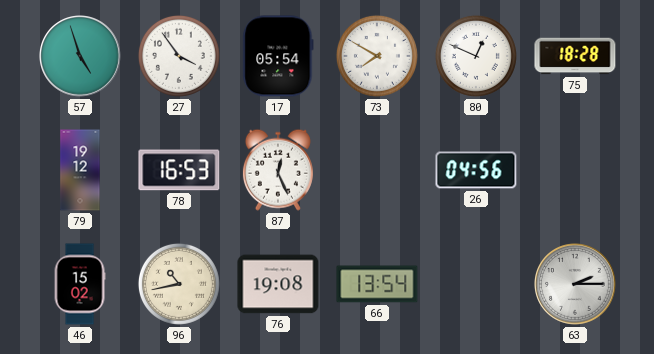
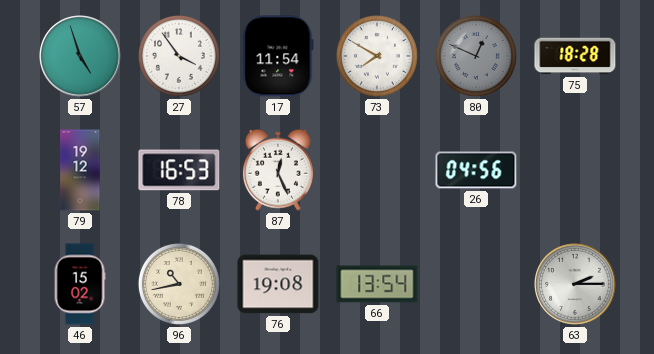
17: 05:54 -> 11:54
80 dial: white -> grey
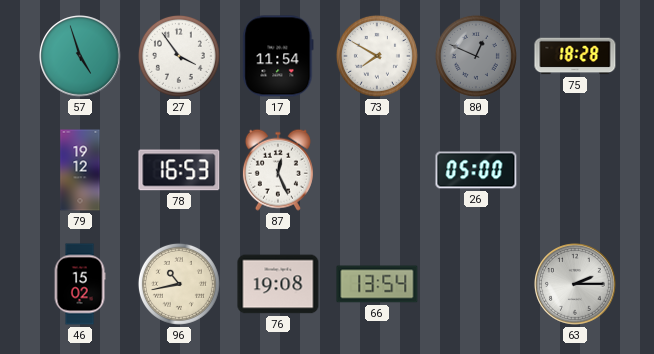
26: 04:56 -> 05:00
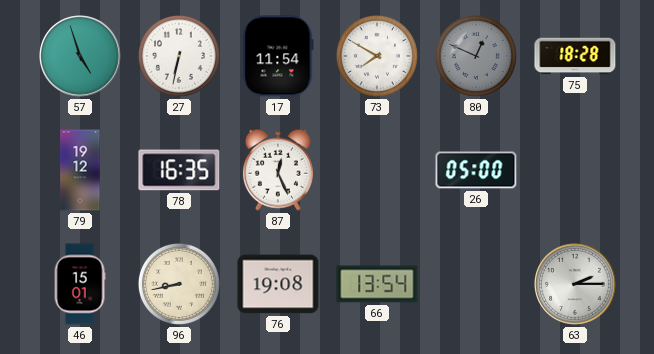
27: 3:54 -> 6:32
78: 16:53 -> 16:35
46: 15:02 -> 15:01
96: 10:43 -> 8:43
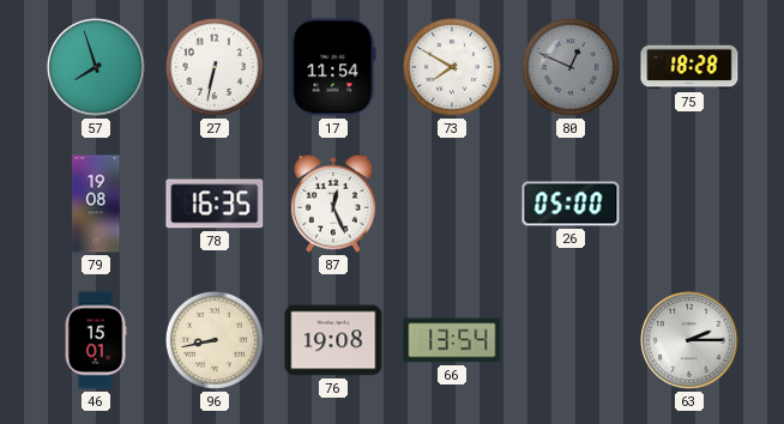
57: 4:57 -> 7:57
79: 19:12 -> 19:08
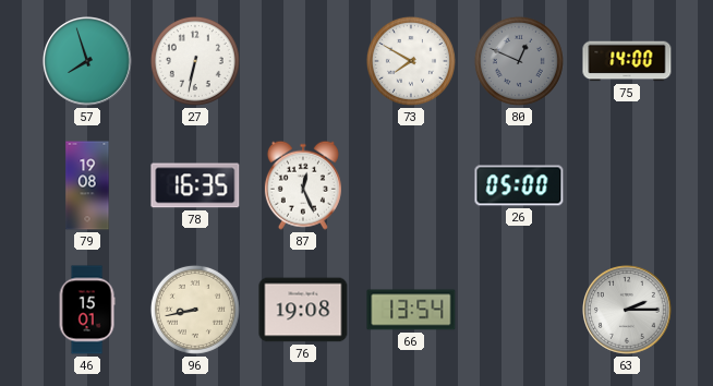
17: 11:54 -> none
75: 18:28 -> 14:00
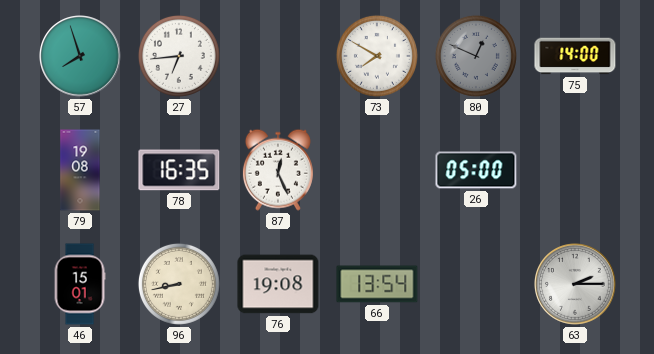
27: 6:32 -> 6:44
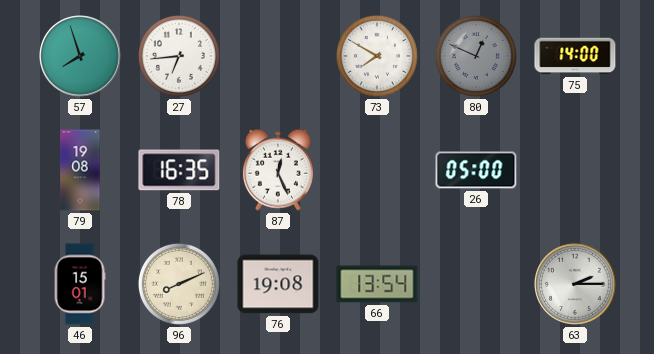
96: 8:43 -> 8:11
